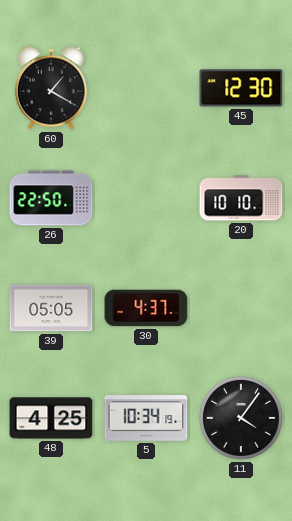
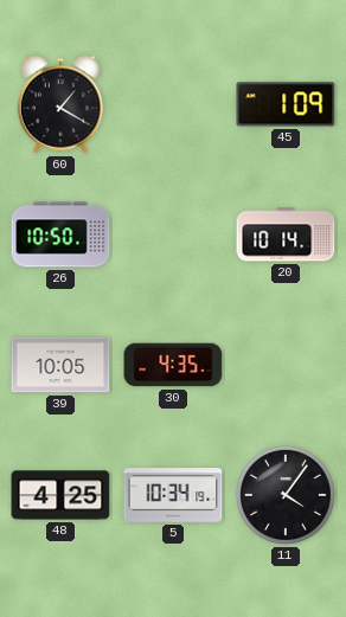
45: 12:30 -> 1:09
26: 22:50 -> 10:50
20: 10:10 -> 10:14
39: 05:05 -> 10:05
30: 4:37 -> 4:35
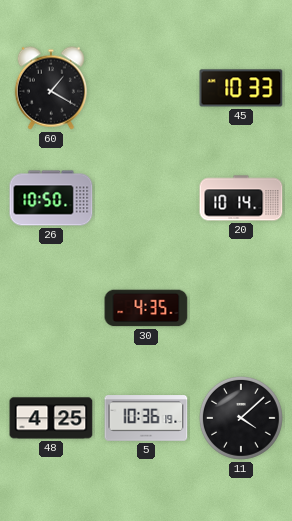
45: 1:09 -> 10:33
39: 10:05 -> none
5: 10:34 -> 10:36
11: 4:06 -> 4:08
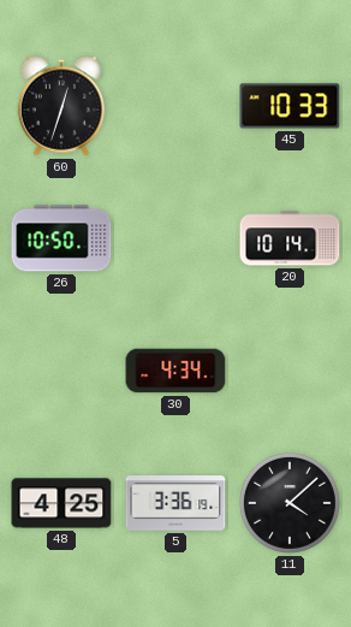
60: 1:20 -> 12:33
30: 4:35 -> 4:34
5: 10:36 -> 3:36
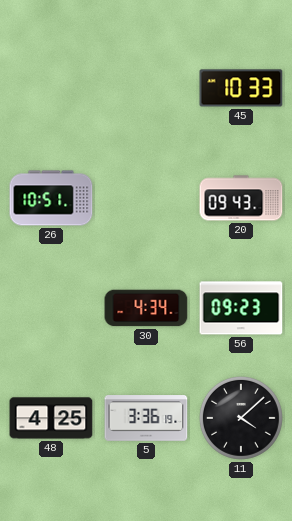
60: 12:33 -> none
26: 10:50 -> 10:51
20: 10:14 -> 09:43
56: none -> 09:23
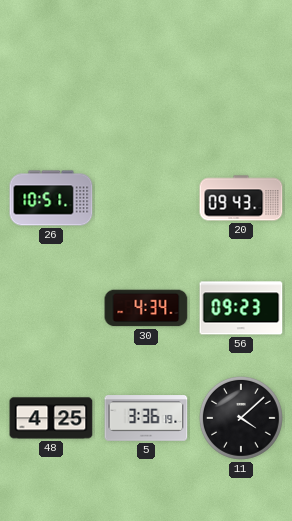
45: 10:33 -> none
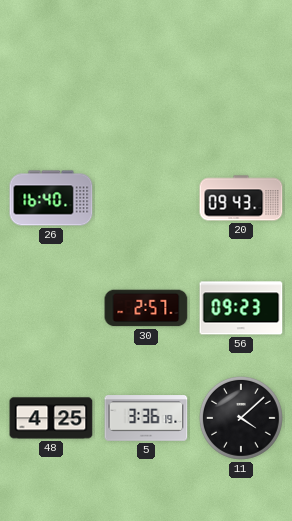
26: 10:51 -> 16:40
30: 4:34 -> 2:57
